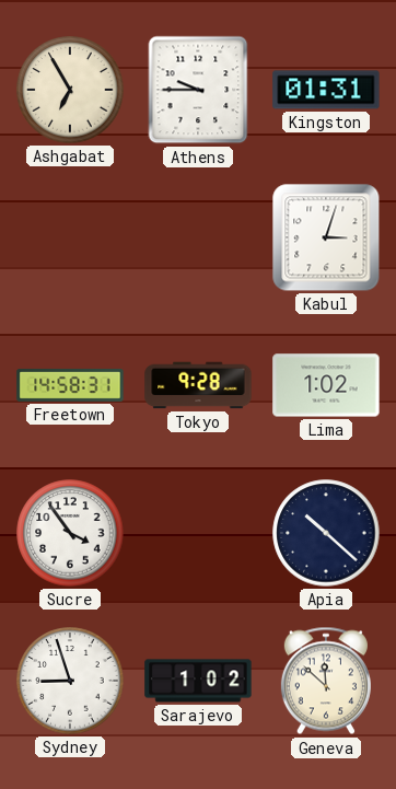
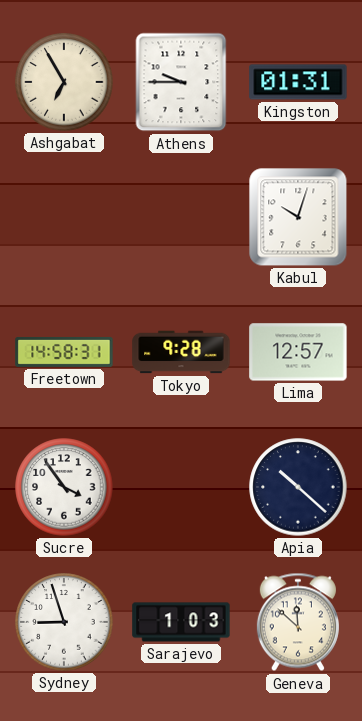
Kabul: 3:03 -> 10:03
Lima: 1:02 -> 12:57
Sarajevo: 1:02 -> 1:03
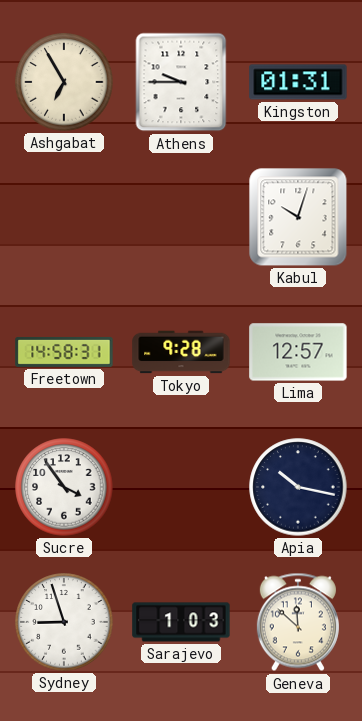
Apia: 10:22 -> 10:17
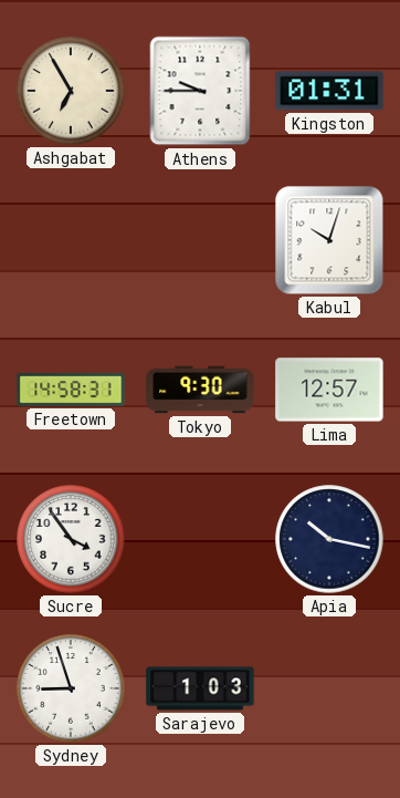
Tokyo: 9:28 -> 9:30
Geneva: 11:52 -> none
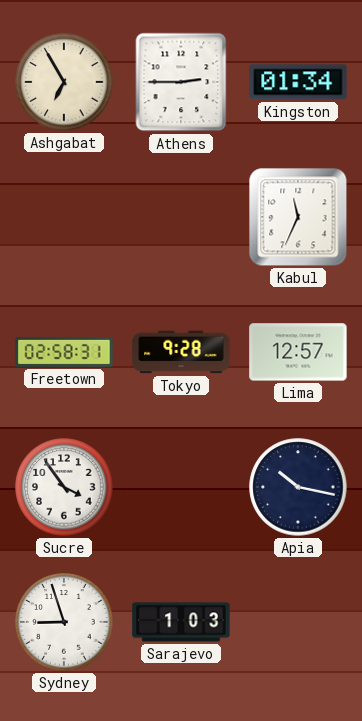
Athens: 9:45 -> 2:45
Kingston: 01:31 -> 01:34
Kabul: 10:03 -> 11:34
Freetown: 14:58 -> 02:58
Tokyo: 9:30 -> 9:28
